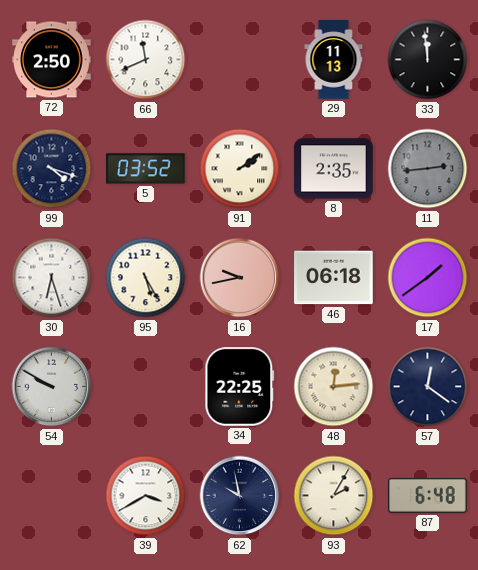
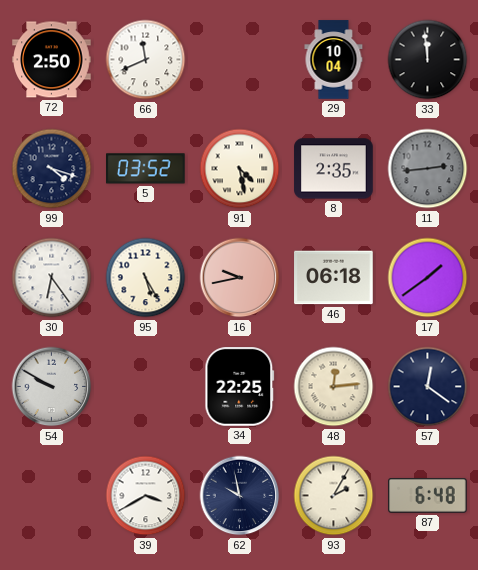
29: 11:13 -> 10:04
91: 2:09 -> 4:28
30: 6:27 -> 6:24
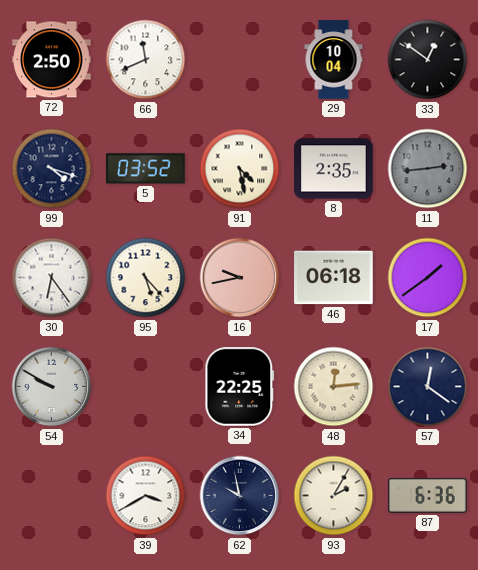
33: 11:59 -> 12:51
95: 5:25 -> 5:23
87: 6:48 -> 6:36
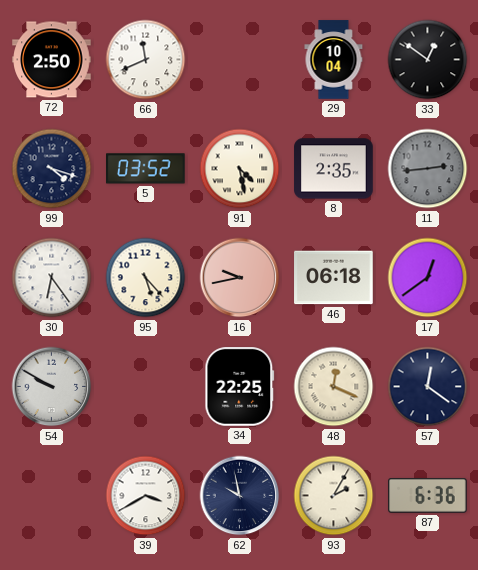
17: 1:39 -> 12:39
48: 12:14 -> 12:19
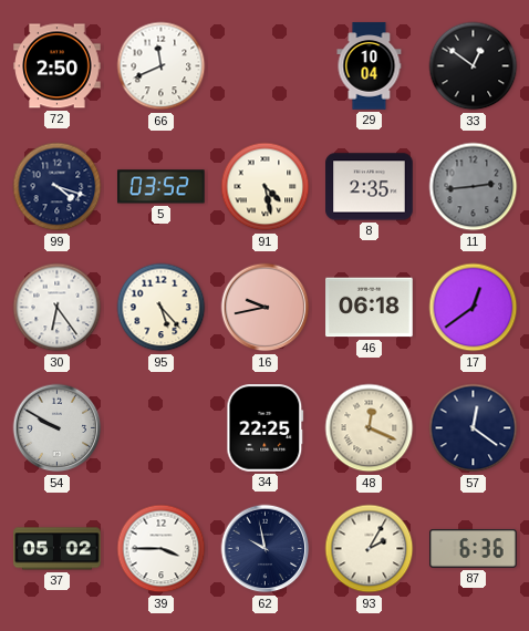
37: none -> 05:02
39: 3:40 -> 3:45
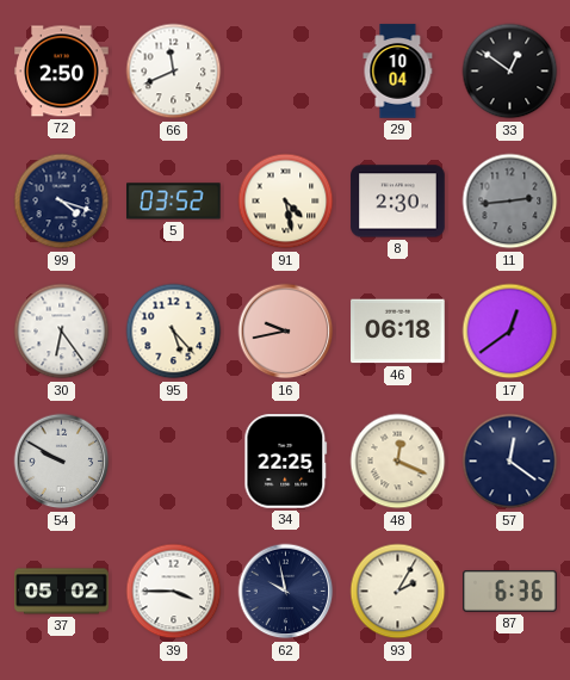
8: 2:35 -> 2:30
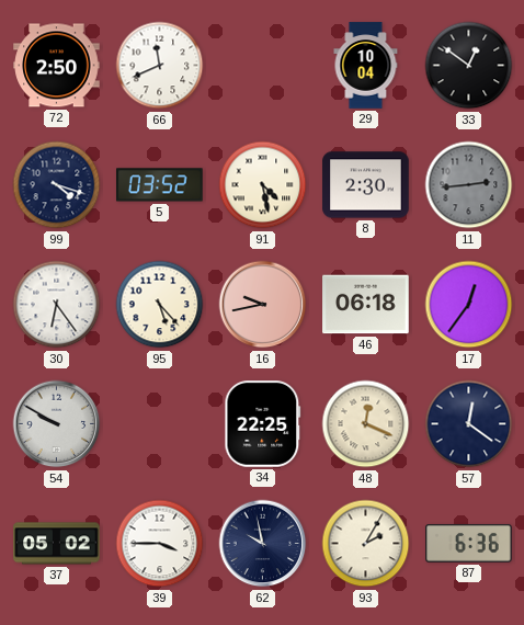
17: 12:39 -> 12:36
